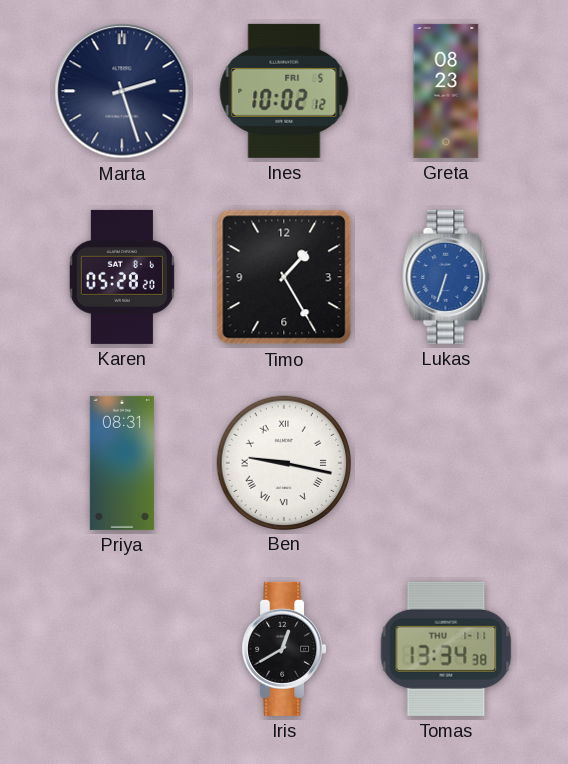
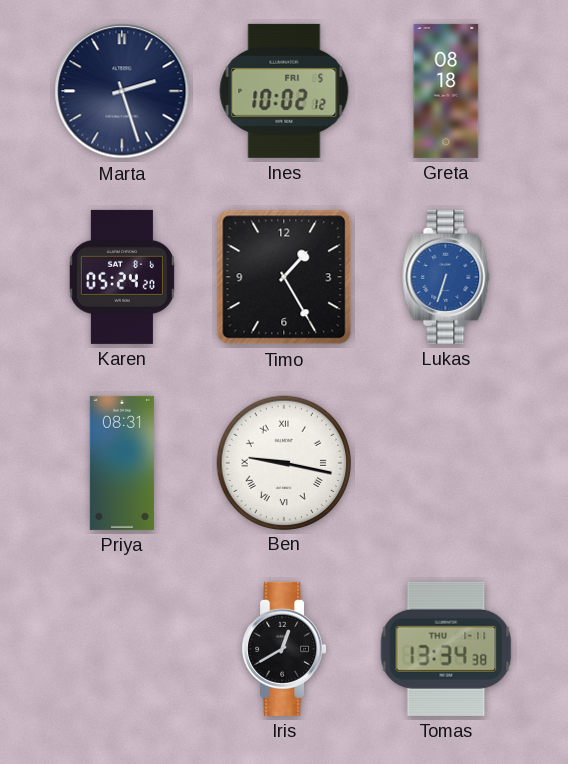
Greta: 08:23 -> 08:18
Karen: 05:28 -> 05:24
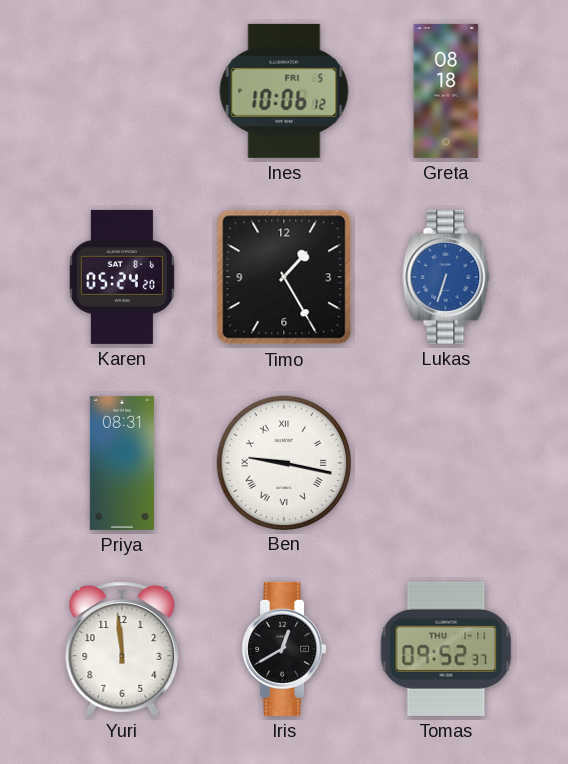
Marta: 2:27 -> none
Ines: 10:02 -> 10:06
Yuri: none -> 11:59
Tomas: 13:34 -> 09:52
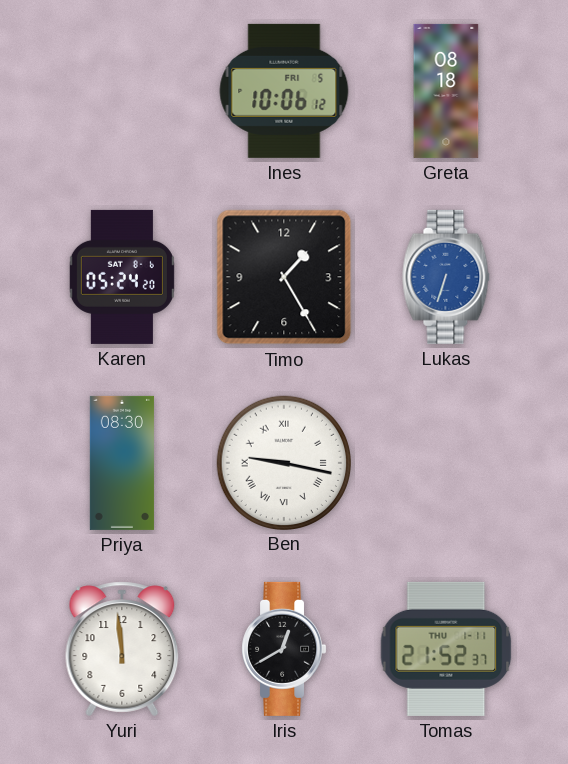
Priya: 08:31 -> 08:30
Tomas: 09:52 -> 21:52
